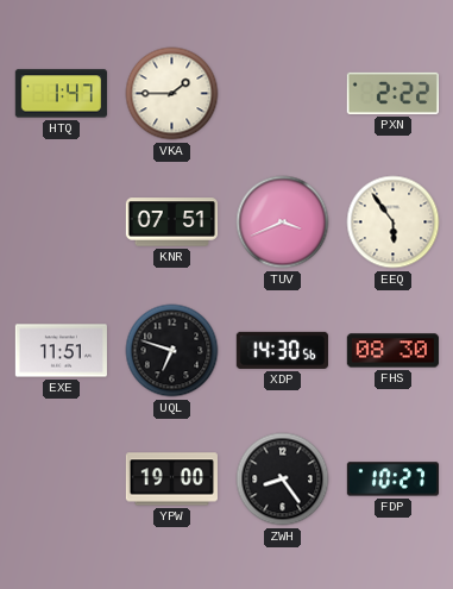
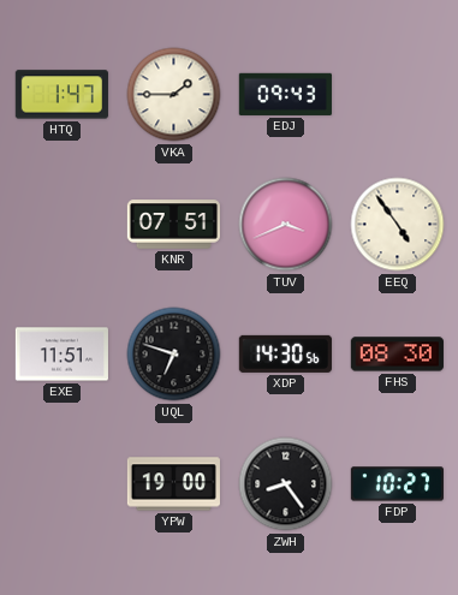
EDJ: none -> 09:43
PXN: 2:22 -> none
EEQ: 5:54 -> 4:54
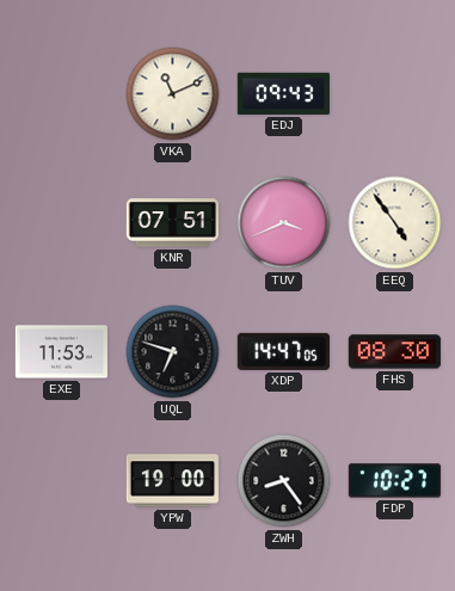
HTQ: 1:47 -> none
VKA: 1:45 -> 11:11
EXE: 11:51 -> 11:53
XDP: 14:30 -> 14:47
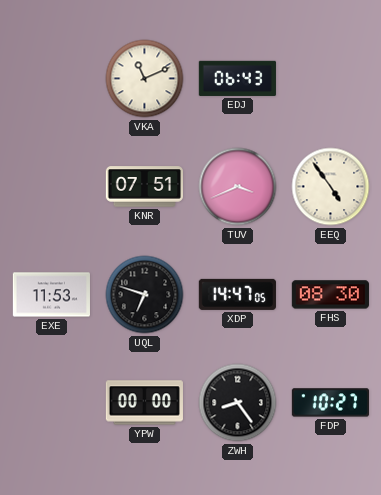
EDJ: 09:43 -> 06:43
YPW: 19:00 -> 00:00
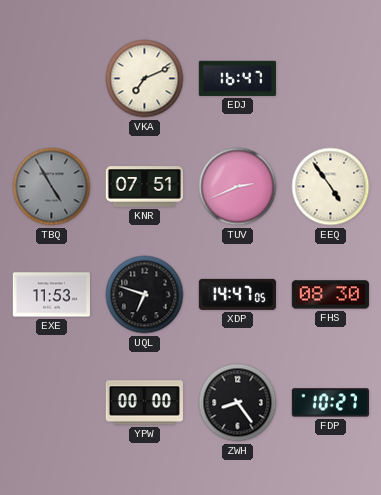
VKA: 11:11 -> 7:11
EDJ: 06:43 -> 16:47
TBQ: none -> 4:55
TUV: 3:41 -> 2:41
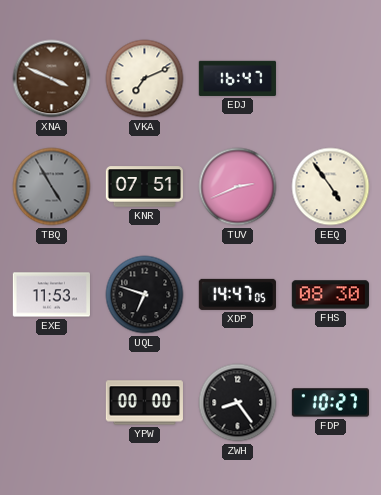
XNA: none -> 3:49
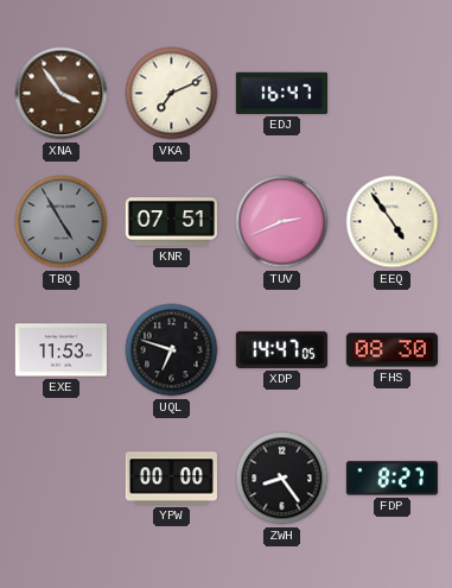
XNA: 3:49 -> 3:54
FDP: 10:27 -> 8:27
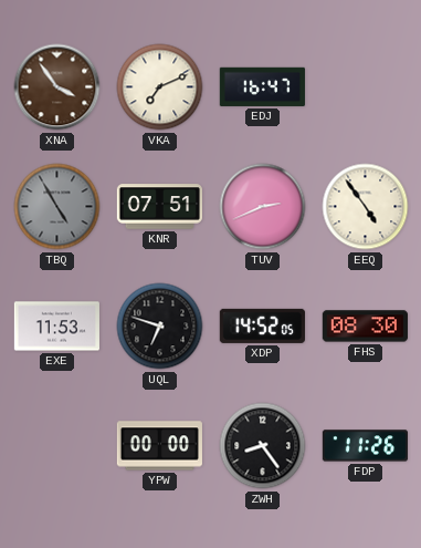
XDP: 14:47 -> 14:52
FDP: 8:27 -> 11:26
